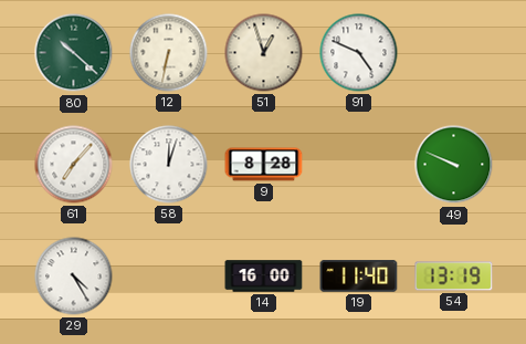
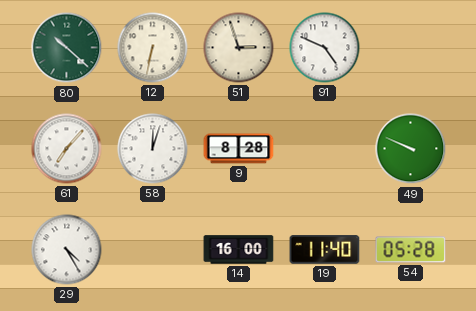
51: 12:57 -> 2:57
54: 13:19 -> 05:28
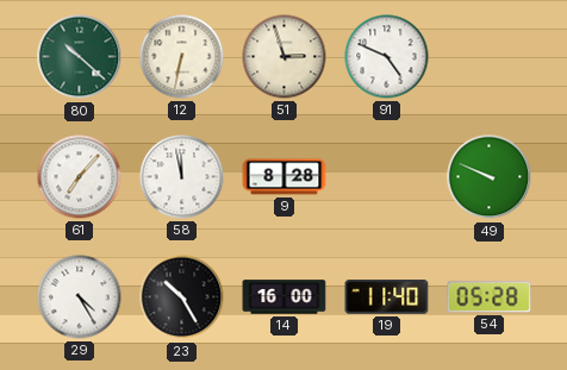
58: 12:03 -> 11:58
23: none -> 10:25
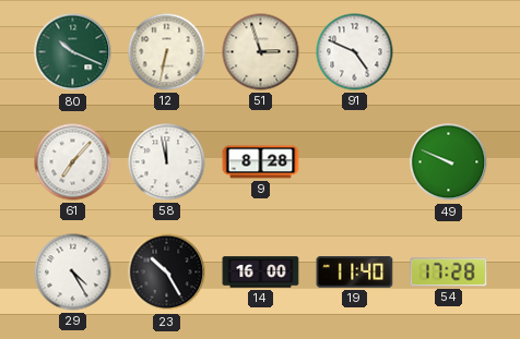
80: 10:22 -> 10:19
54: 05:28 -> 17:28
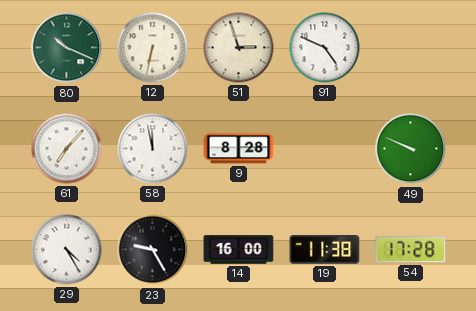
23: 10:25 -> 9:25
19: 11:40 -> 11:38
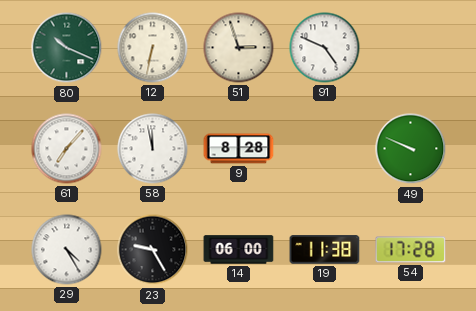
14: 16:00 -> 06:00
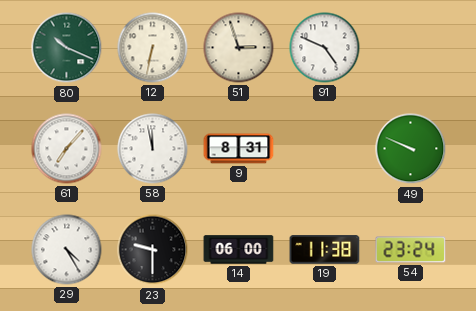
9: 8:28 -> 8:31
23: 9:25 -> 9:30
54: 17:28 -> 23:24
